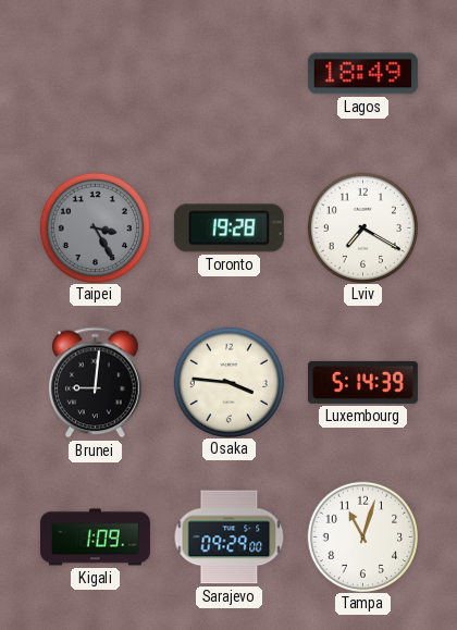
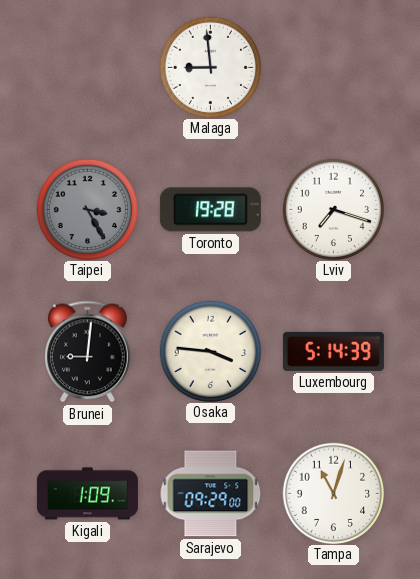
Malaga: none -> 8:59
Lagos: 18:49 -> none
Lviv: 7:20 -> 7:18
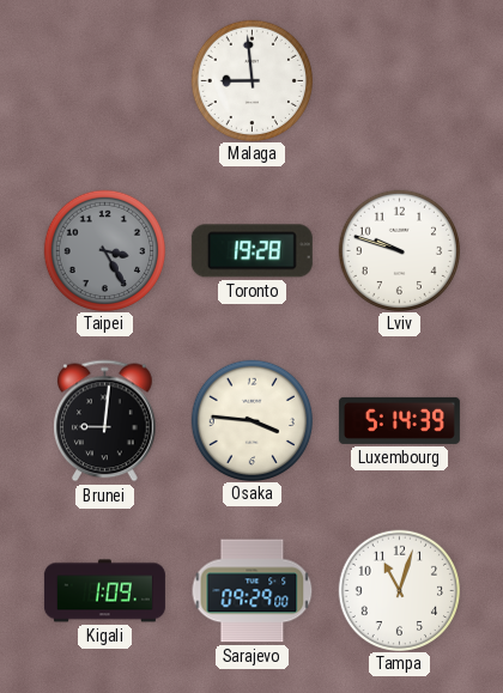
Lviv: 7:18 -> 9:48
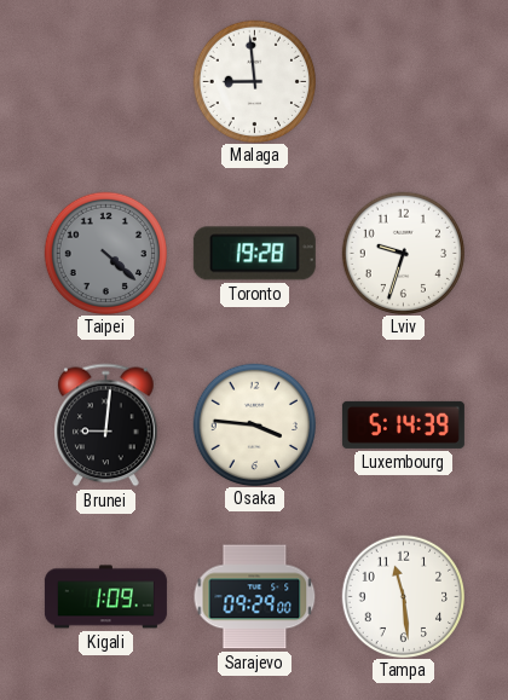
Taipei: 3:25 -> 4:22
Lviv: 9:48 -> 9:33
Tampa: 11:03 -> 11:29
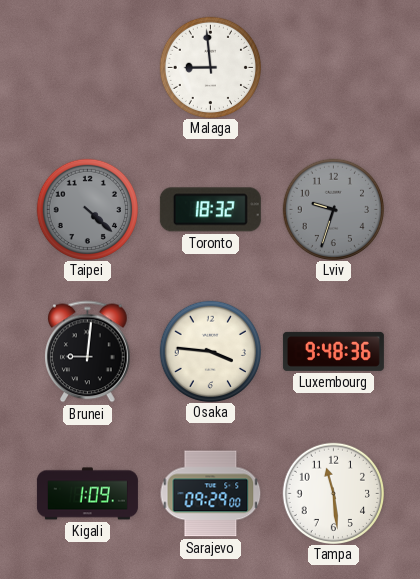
Toronto: 19:28 -> 18:32
Lviv dial: white -> grey
Luxembourg: 5:14 -> 9:48
